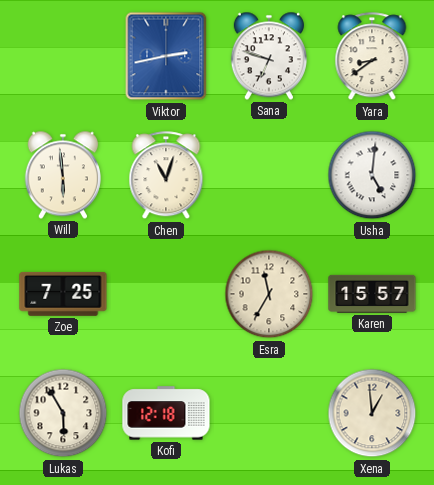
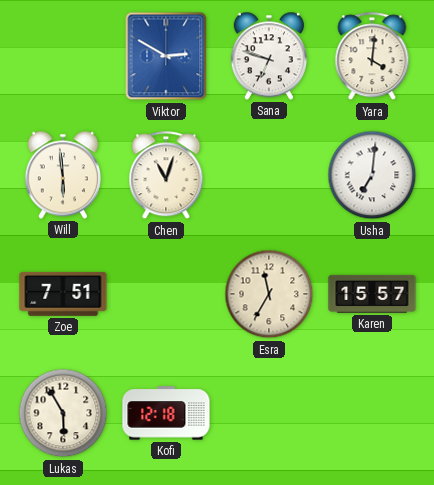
Viktor: 2:43 -> 2:50
Yara: 8:39 -> 4:01
Usha: 5:01 -> 7:01
Zoe: 7:25 -> 7:51
Xena: 12:59 -> none
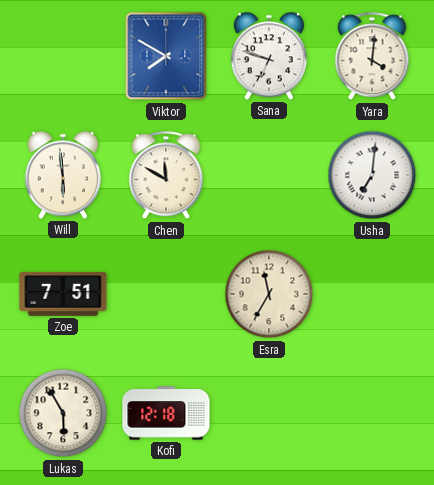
Viktor: 2:50 -> 7:50
Chen: 11:03 -> 11:50
Karen: 15:57 -> none
